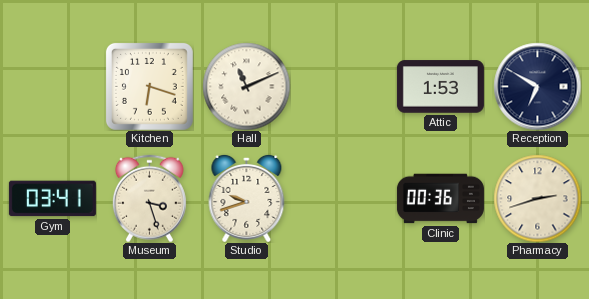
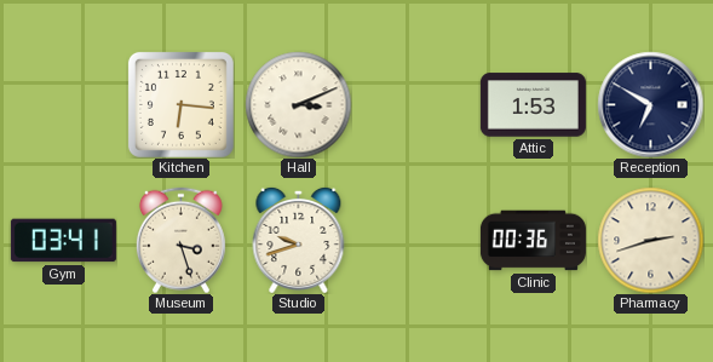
Kitchen: 6:18 -> 6:16
Hall: 11:11 -> 3:11
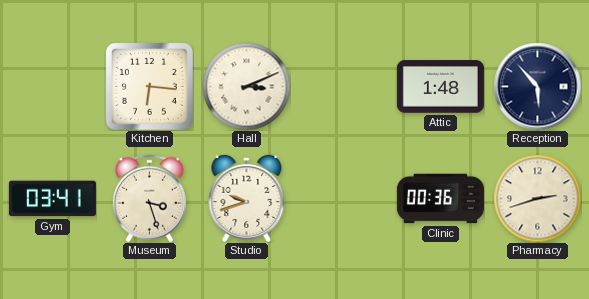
Attic: 1:53 -> 1:48
Reception: 6:50 -> 5:53
